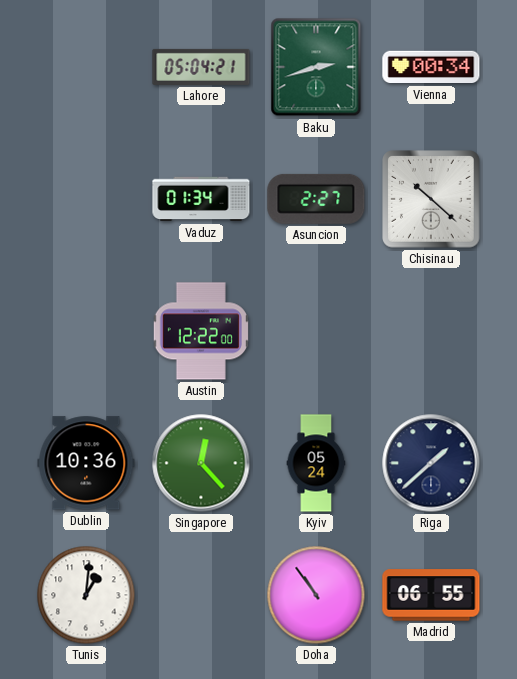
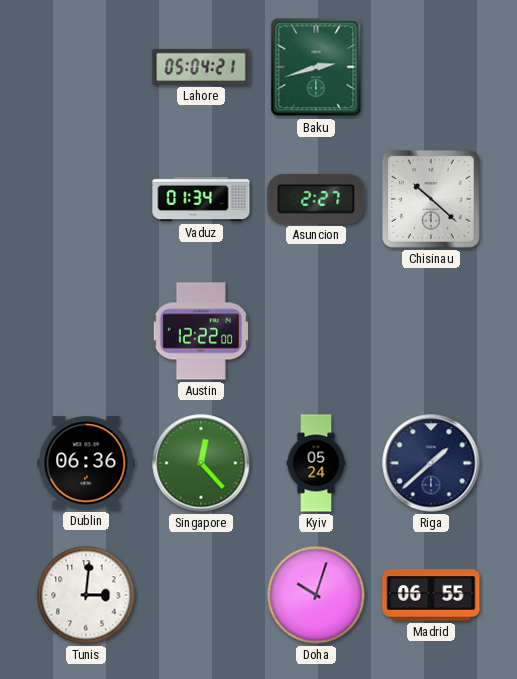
Vienna: 00:34 -> none
Dublin: 10:36 -> 06:36
Tunis: 1:01 -> 3:01
Doha: 10:54 -> 10:03
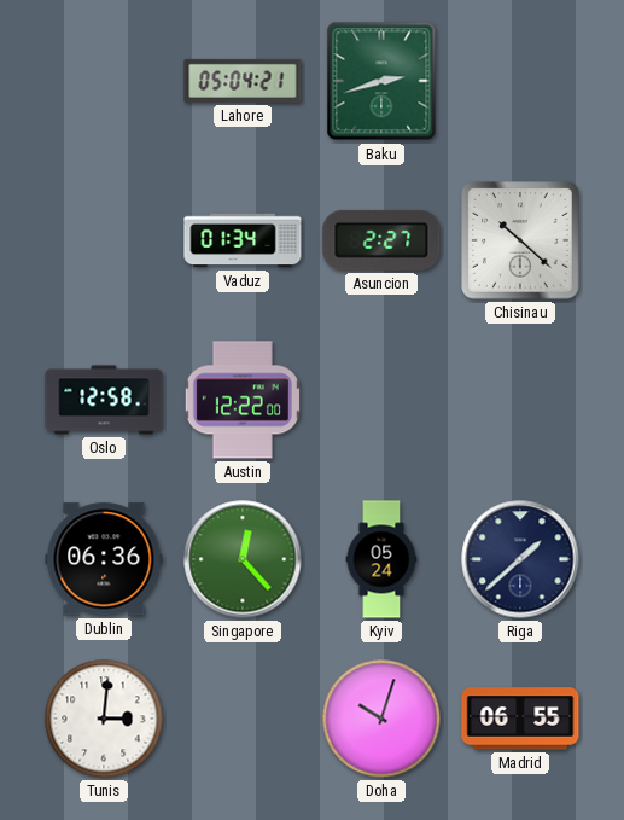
Oslo: none -> 12:58
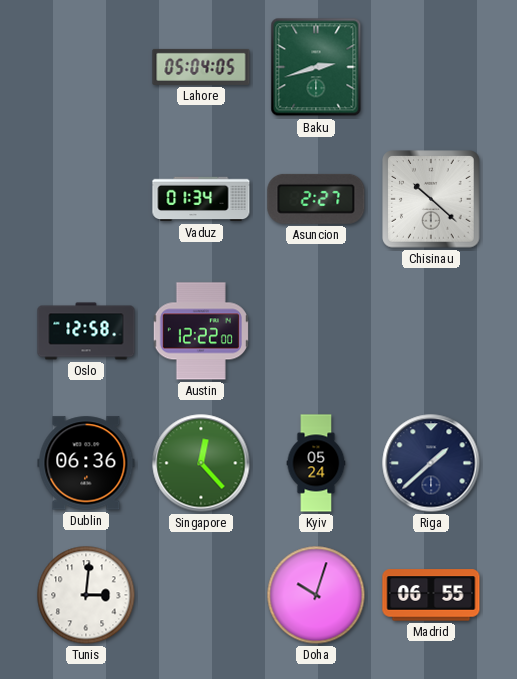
Lahore: 05:04:21 -> 05:04:05
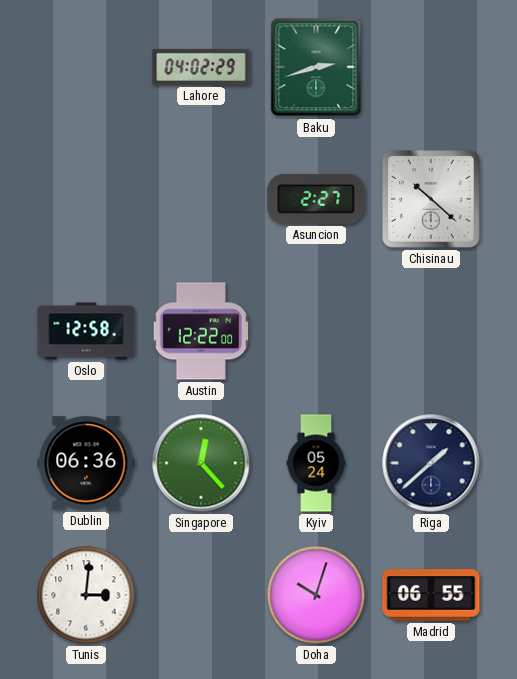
Lahore: 05:04 -> 04:02
Vaduz: 01:34 -> none
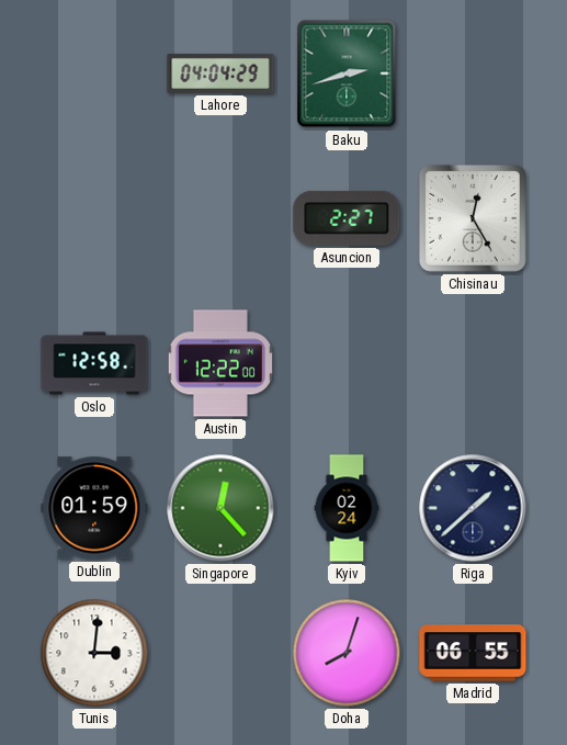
Lahore: 04:02 -> 04:04
Chisinau: 10:22 -> 12:25
Dublin: 06:36 -> 01:59
Kyiv: 05:24 -> 02:24
Doha: 10:03 -> 8:03
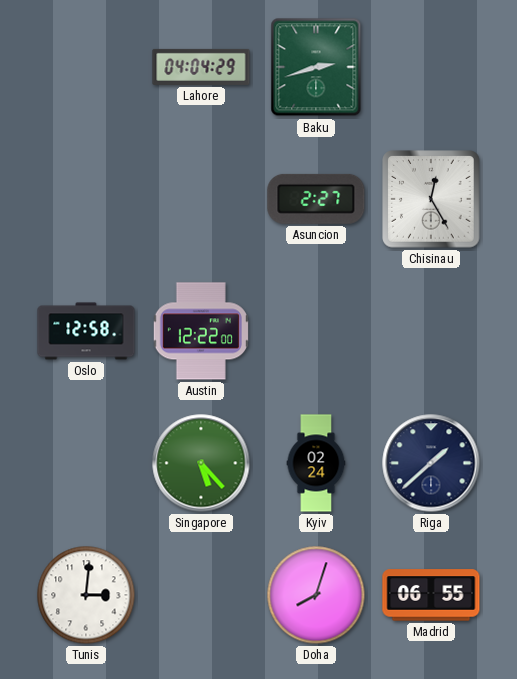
Dublin: 01:59 -> none
Singapore: 12:23 -> 5:23
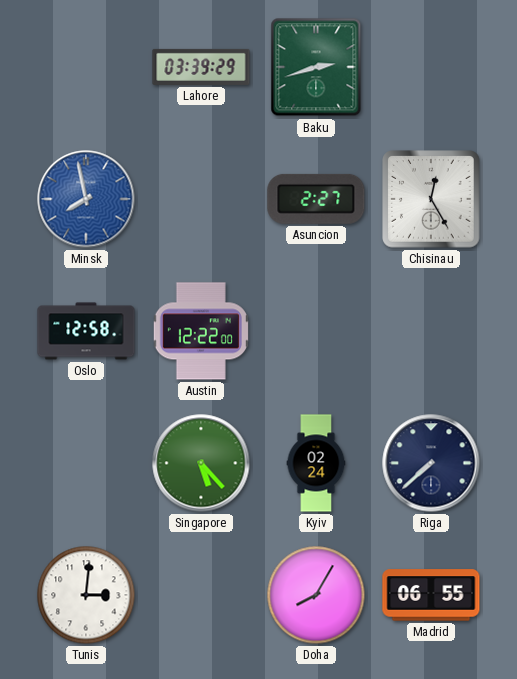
Lahore: 04:04 -> 03:39
Minsk: none -> 7:58
Riga: 1:38 -> 7:38
Doha: 8:03 -> 8:05
